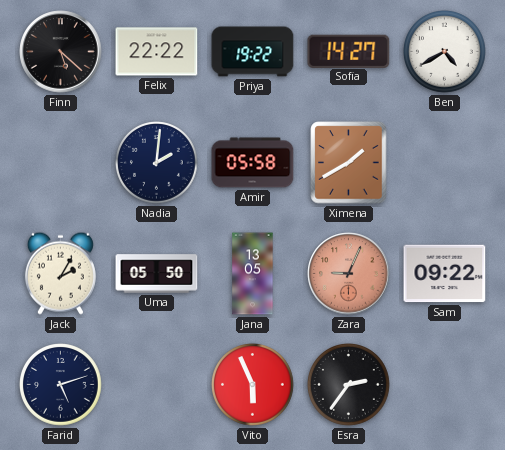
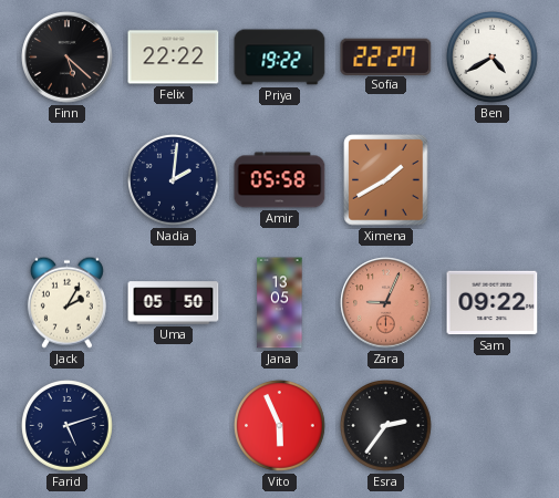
Sofia: 14:27 -> 22:27
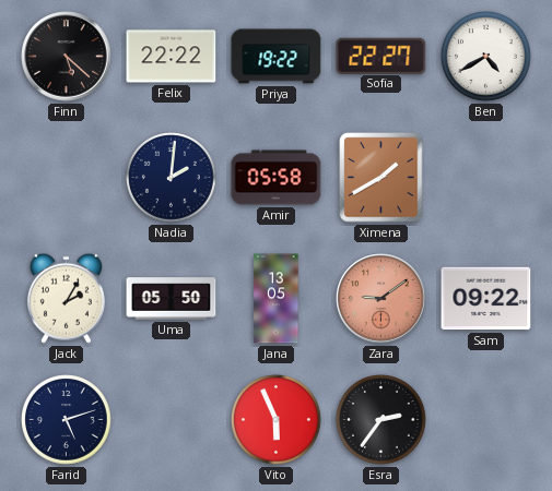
Zara: 9:04 -> 9:09
